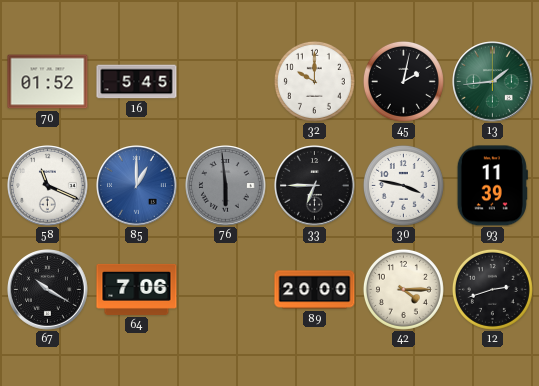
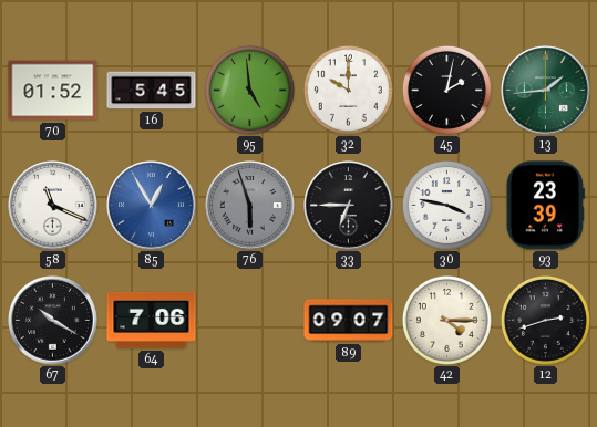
95: none -> 4:59
85: 1:00 -> 12:55
76: 5:59 -> 5:57
93: 11:39 -> 23:39
89: 20:00 -> 09:07
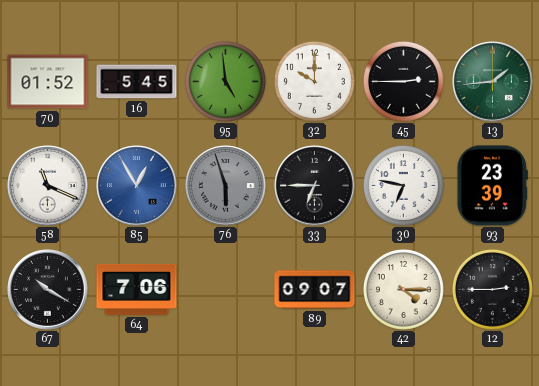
45: 2:02 -> 2:45
30: 3:47 -> 6:47
12: 2:42 -> 2:45
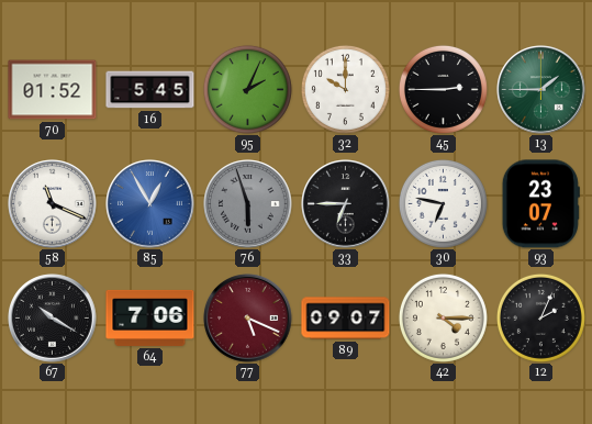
95: 4:59 -> 2:04
13: 1:44 -> 1:45
93: 23:39 -> 23:07
77: none -> 5:19
12: 2:45 -> 2:04
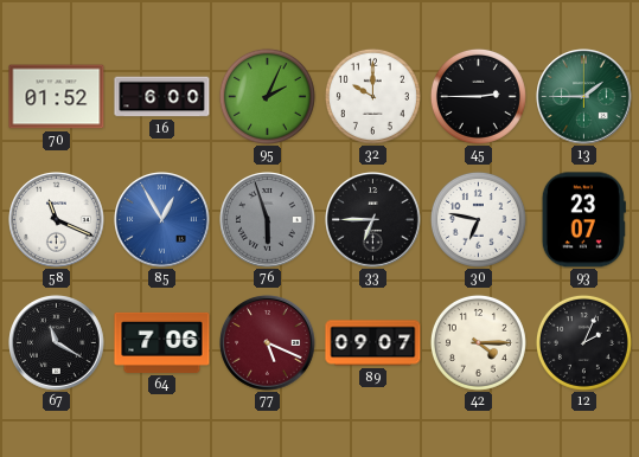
16: 5:45 -> 6:00
67: 10:20 -> 11:20
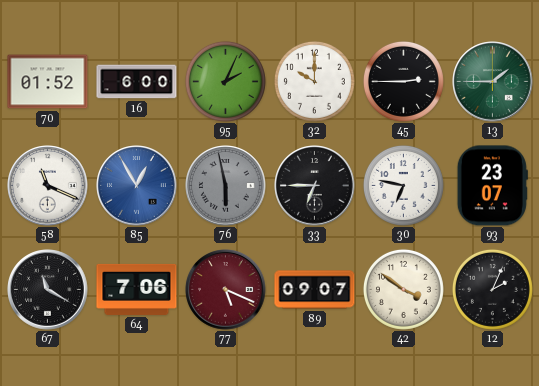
76: 5:57 -> 5:58
42: 4:15 -> 3:51
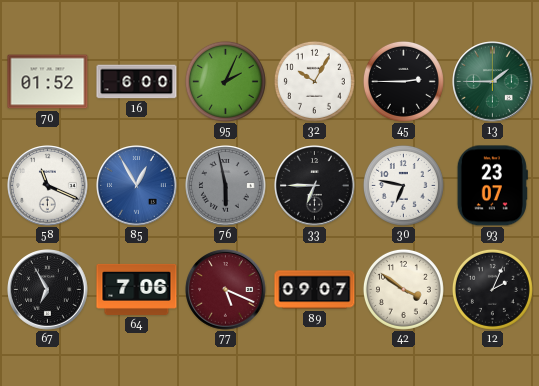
32: 10:00 -> 10:05
67: 11:20 -> 6:55
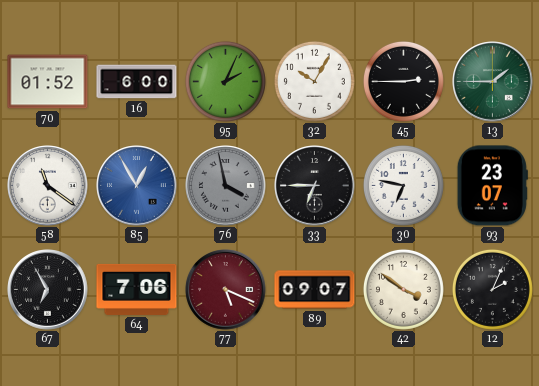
58: 11:19 -> 11:21
76: 5:58 -> 3:58
